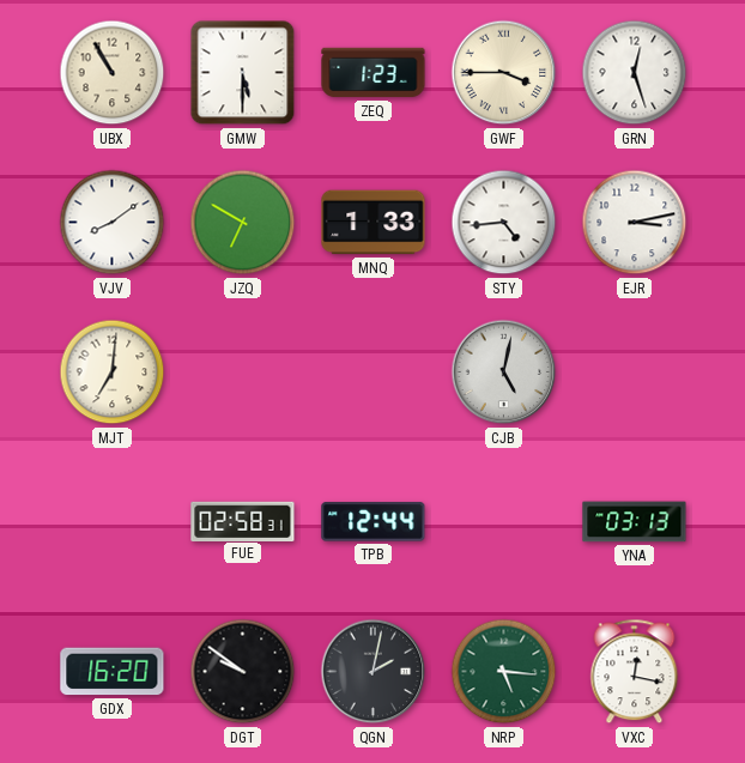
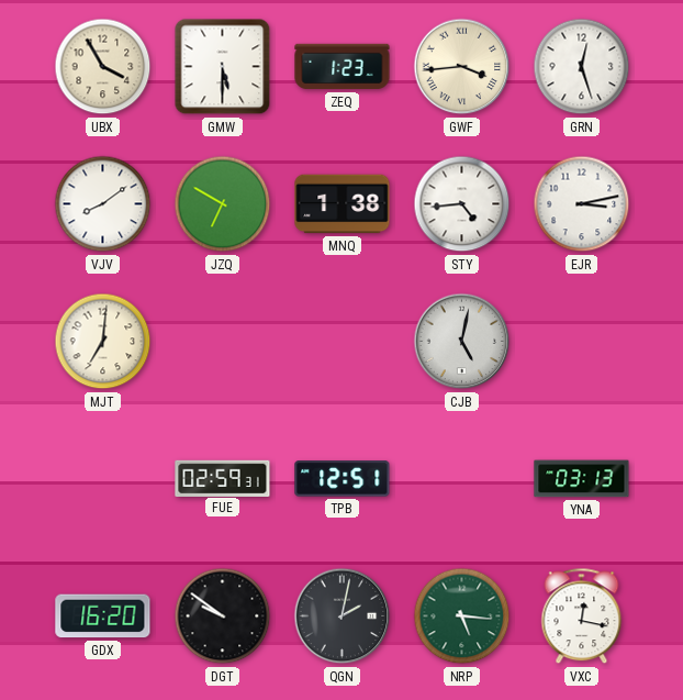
UBX: 10:55 -> 3:55
GWF: 3:45 -> 3:44
MNQ: 1:33 -> 1:38
FUE: 02:58 -> 02:59
TPB: 12:44 -> 12:51
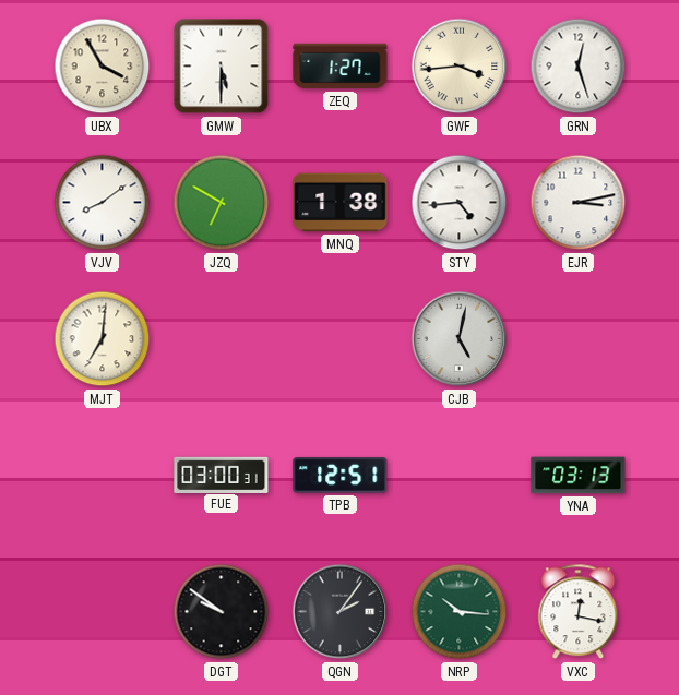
ZEQ: 1:23 -> 1:27
FUE: 02:59 -> 03:00
GDX: 16:20 -> none
QGN: 2:02 -> 2:06
NRP: 5:16 -> 10:16
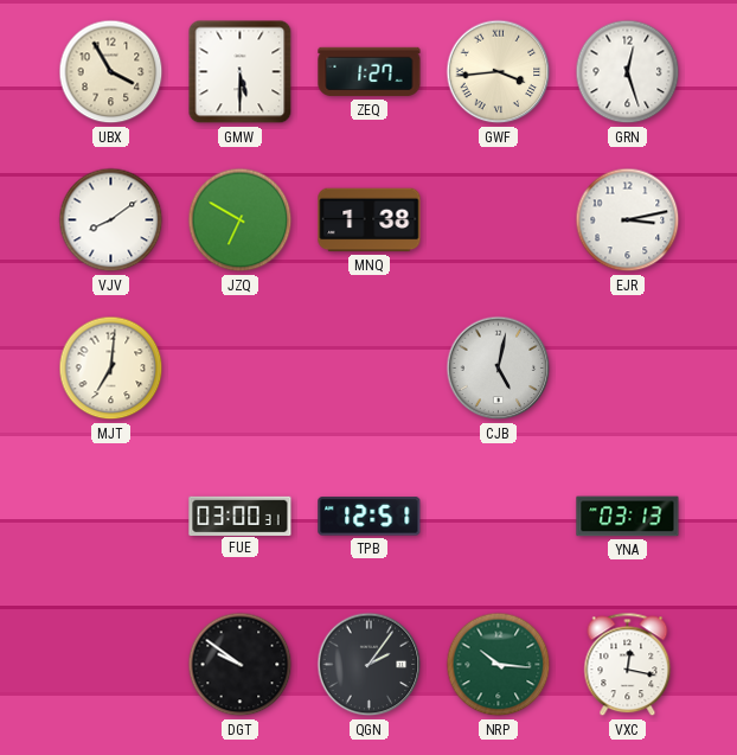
STY: 4:44 -> none
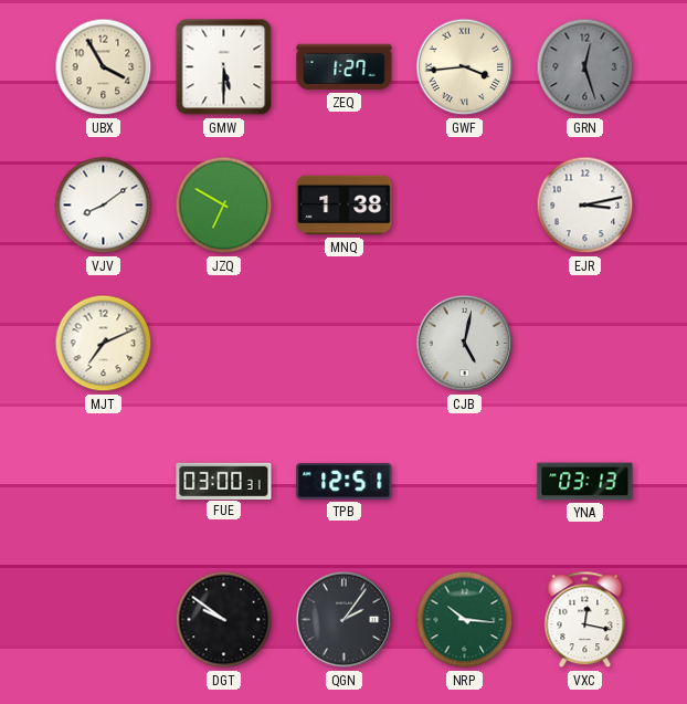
GRN dial: white -> grey
MJT: 7:01 -> 7:11
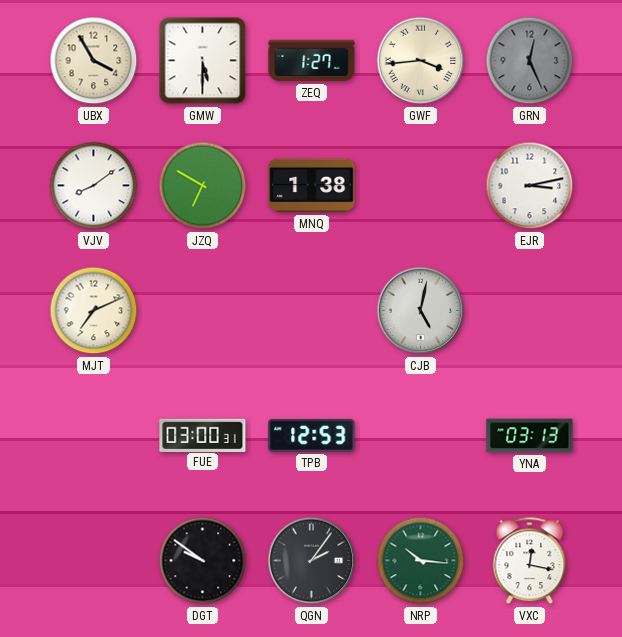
GRN: 12:27 -> 12:26
TPB: 12:51 -> 12:53
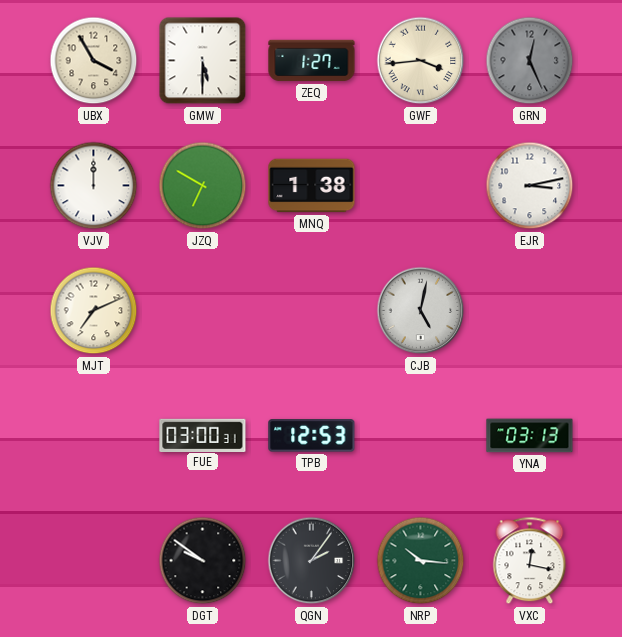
VJV: 8:09 -> 12:00
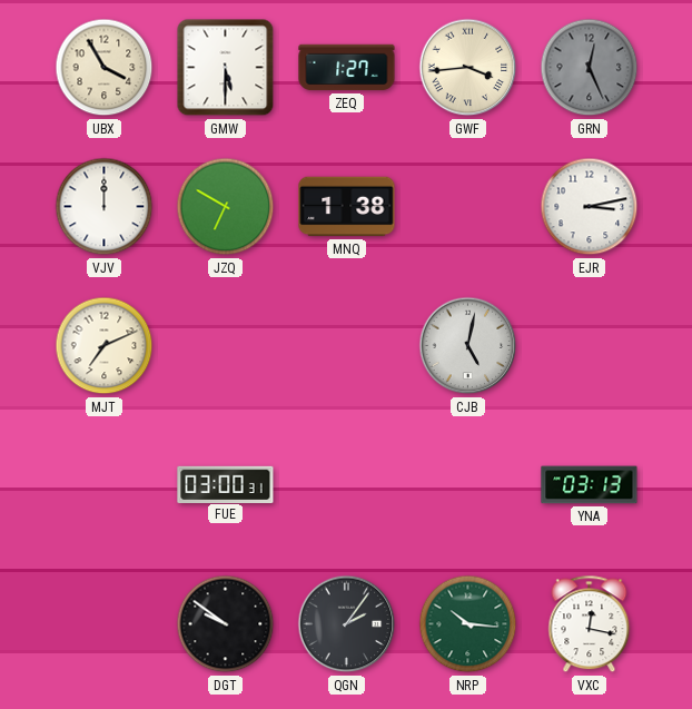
TPB: 12:53 -> none
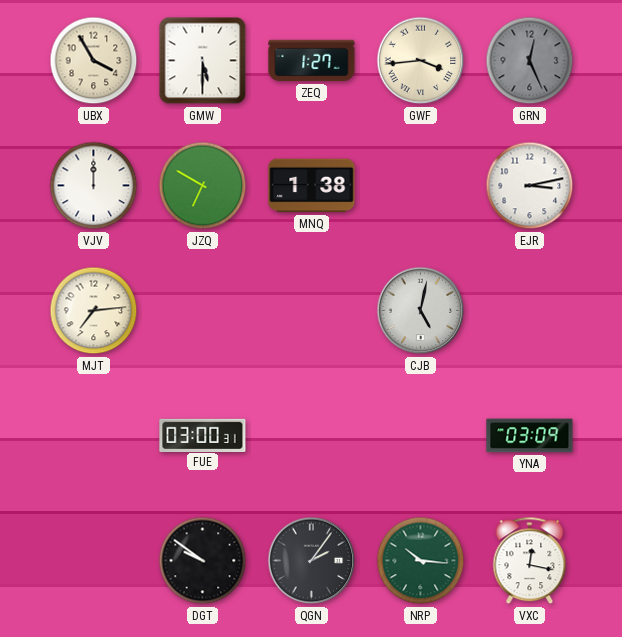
MJT: 7:11 -> 7:14
YNA: 03:13 -> 03:09
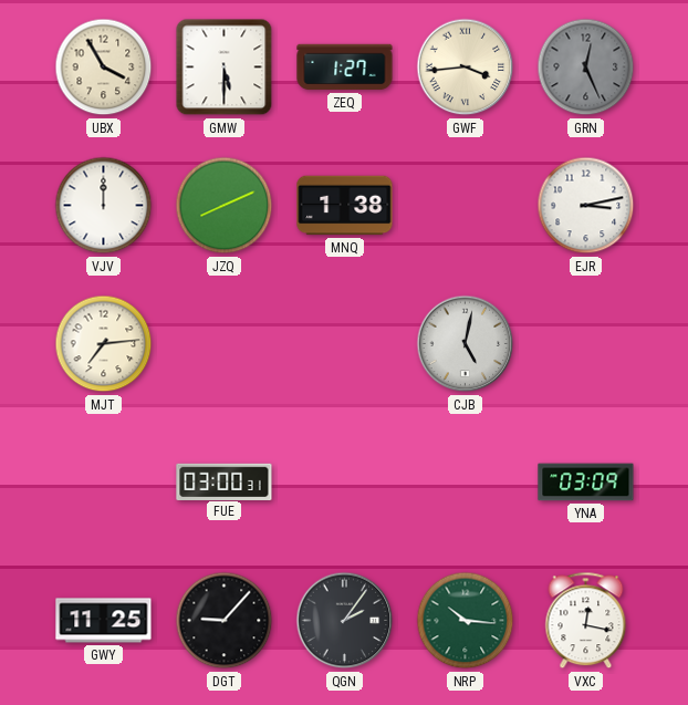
JZQ: 6:50 -> 8:11
GWY: none -> 11:25
DGT: 9:51 -> 9:07
